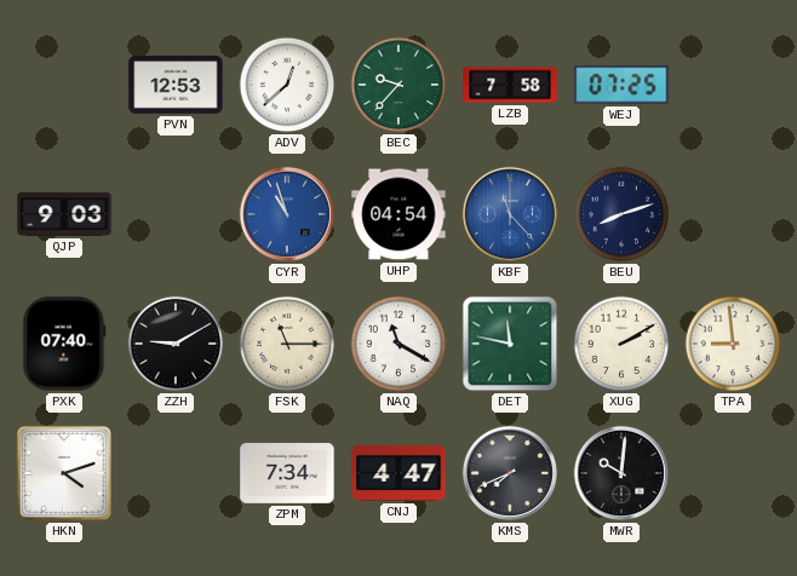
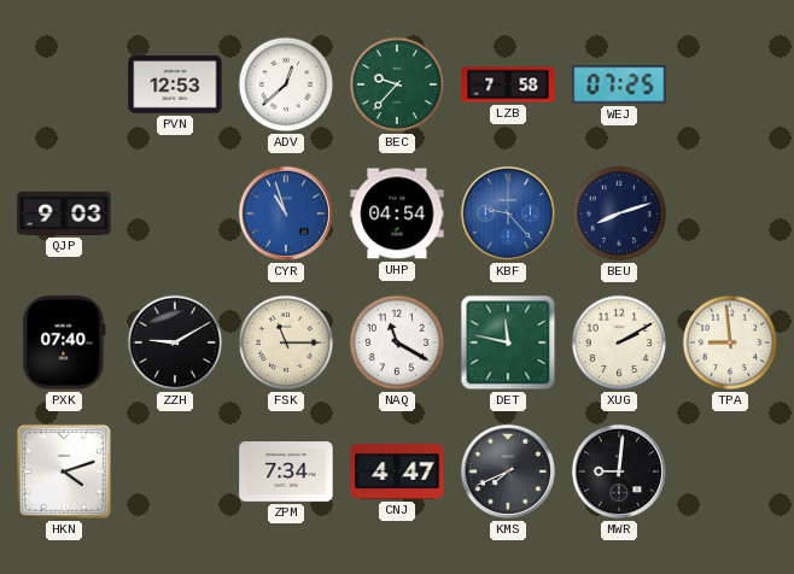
KBF: 11:23 -> 9:23
MWR: 10:01 -> 9:01
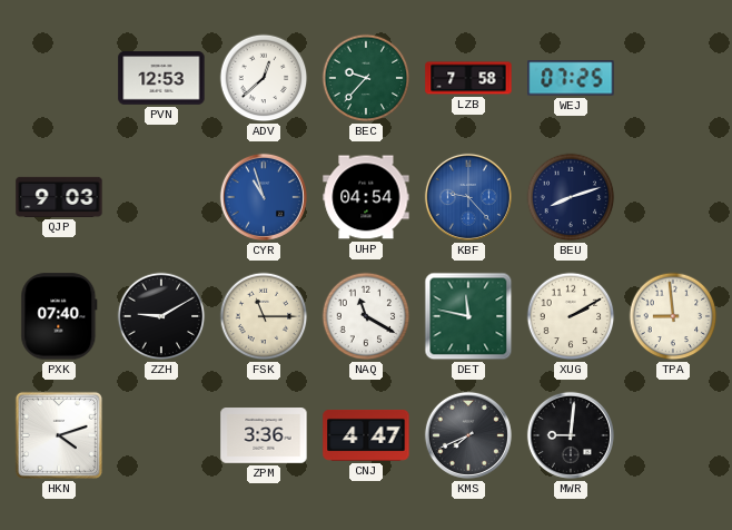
ZPM: 7:34 -> 3:36
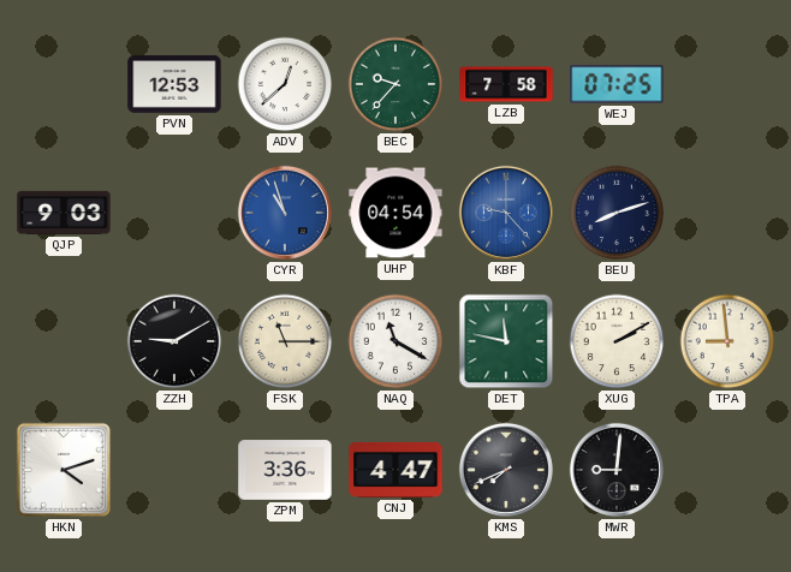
PXK: 07:40 -> none
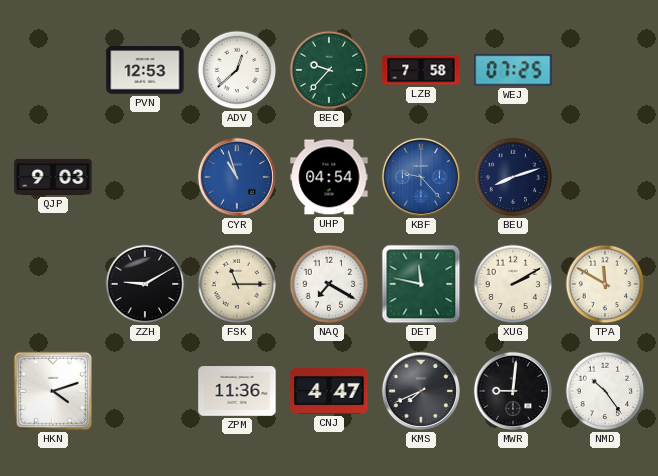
NAQ: 11:20 -> 7:20
TPA: 8:59 -> 11:50
ZPM: 3:36 -> 11:36
NMD: none -> 10:24
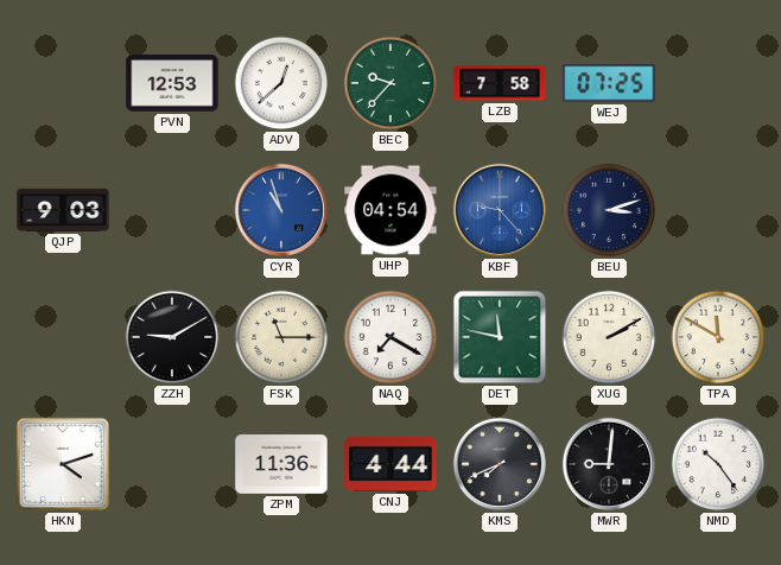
BEU: 8:12 -> 3:12
CNJ: 4:47 -> 4:44
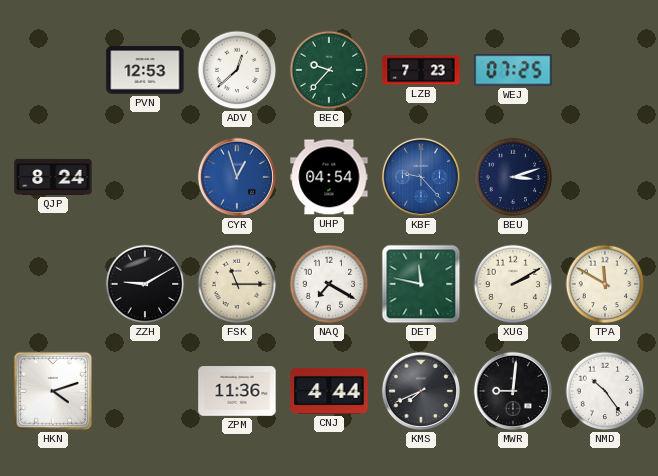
LZB: 7:58 -> 7:23
QJP: 9:03 -> 8:24
CYR: 10:57 -> 12:57
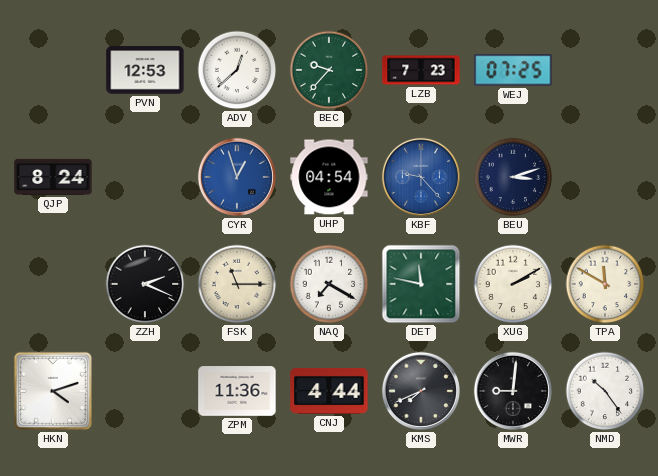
ZZH: 9:10 -> 2:19
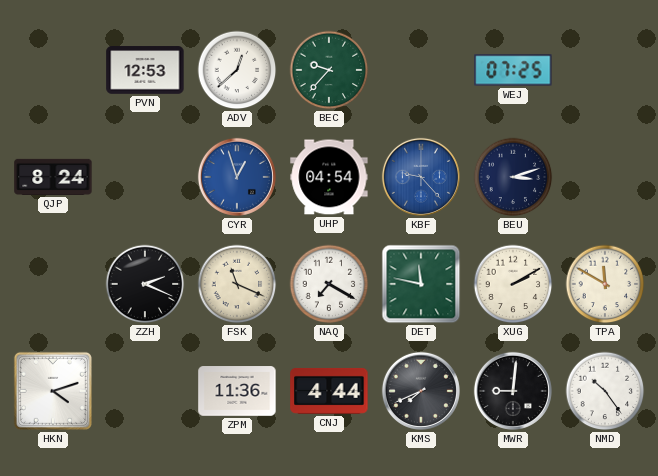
LZB: 7:23 -> none
FSK: 11:15 -> 11:19
